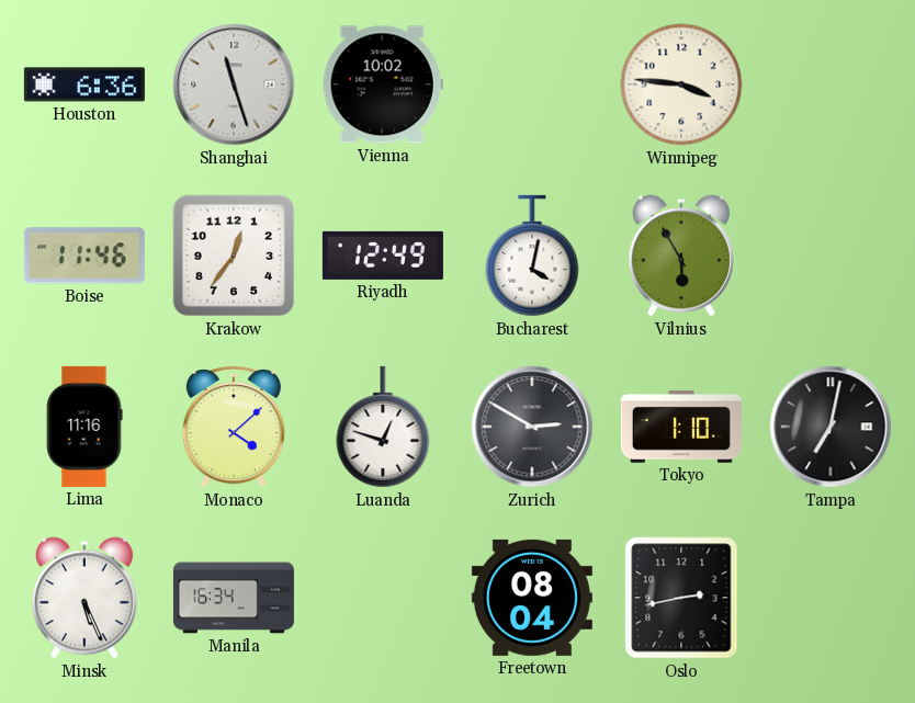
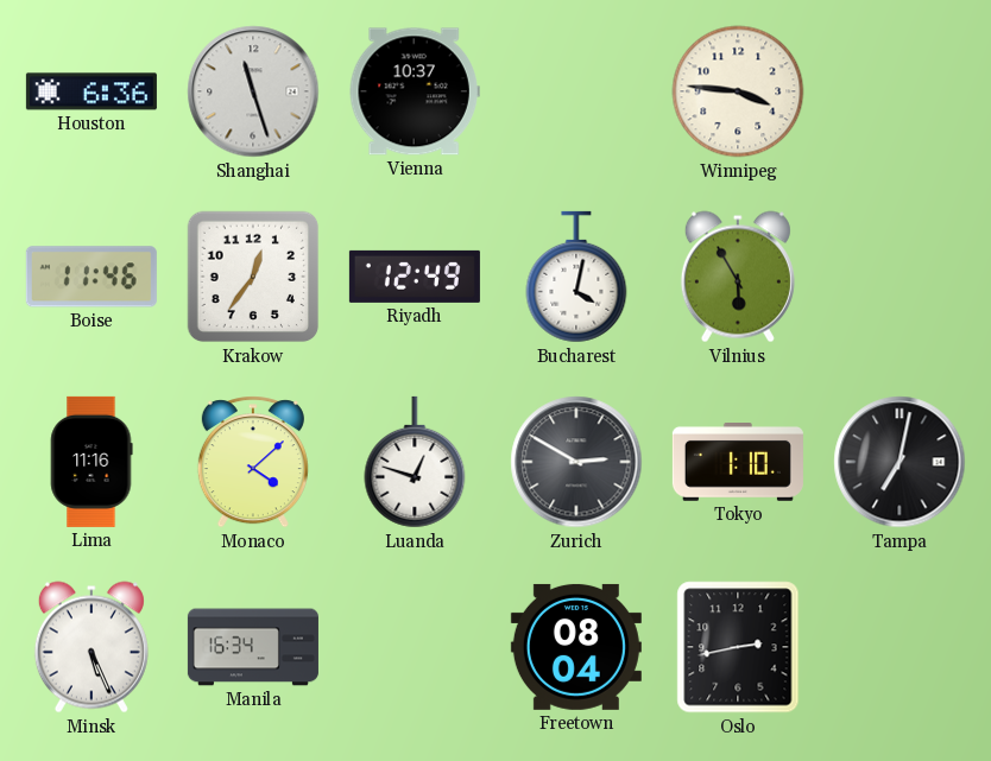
Vienna: 10:02 -> 10:37
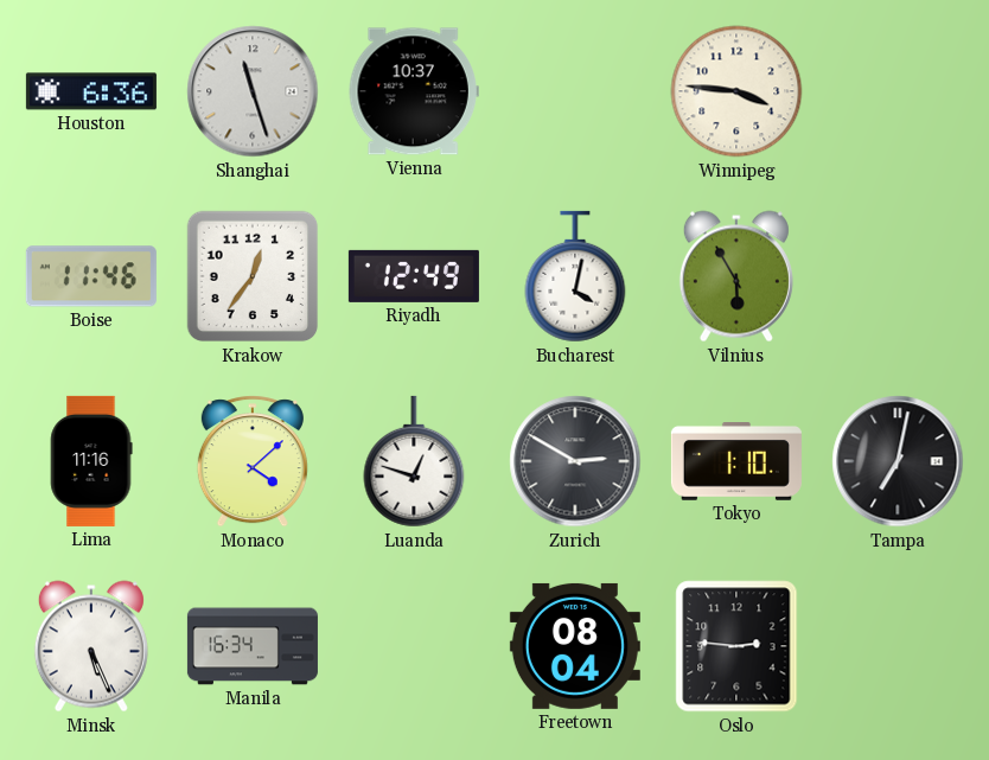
Oslo: 2:43 -> 2:46
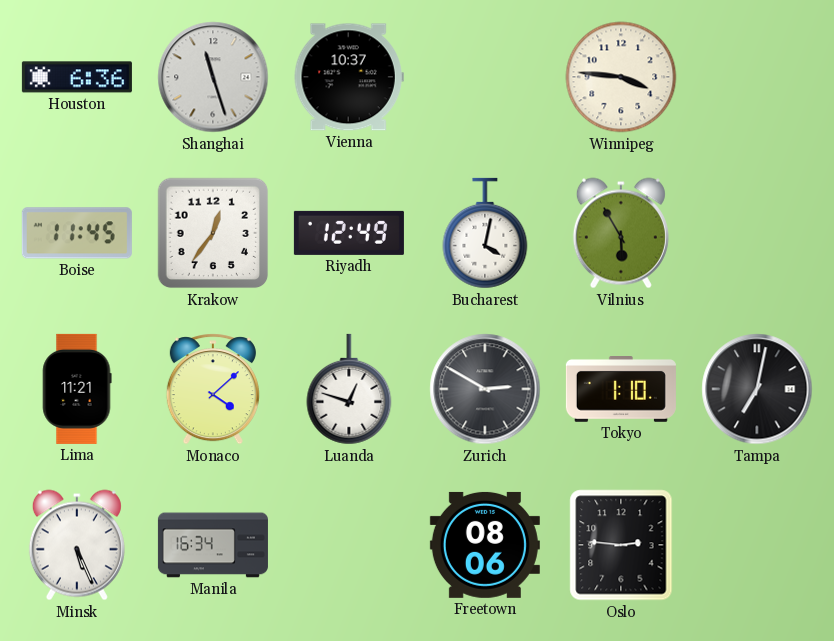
Boise: 11:46 -> 11:45
Lima: 11:16 -> 11:21
Freetown: 08:04 -> 08:06
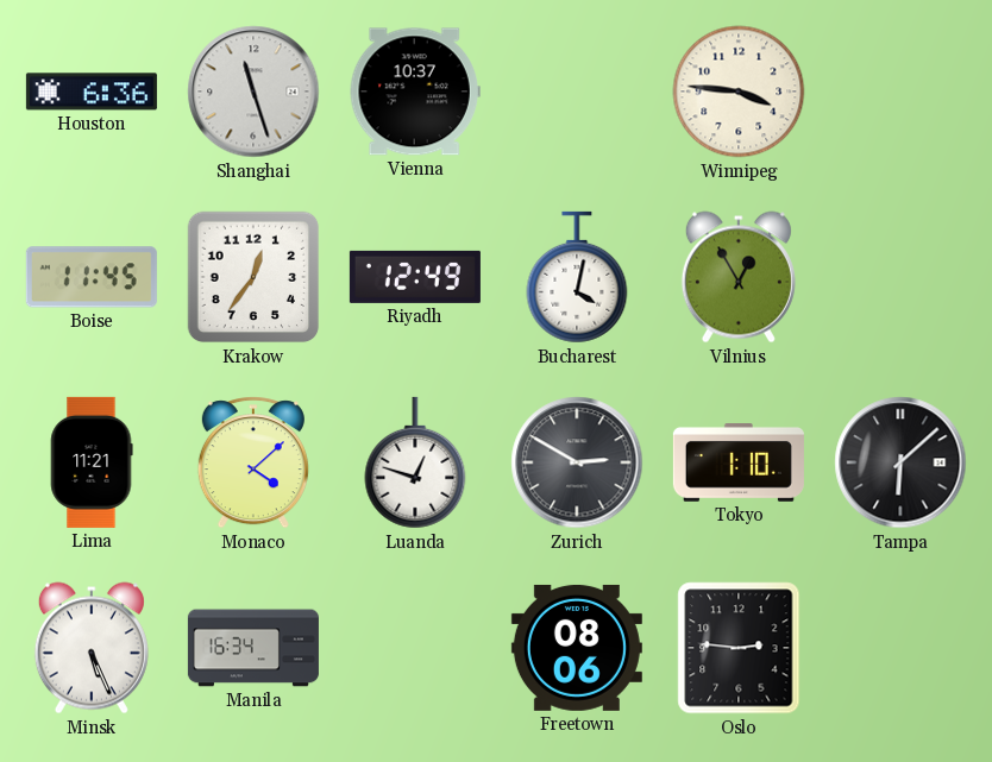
Vilnius: 5:55 -> 12:55
Tampa: 7:02 -> 6:08
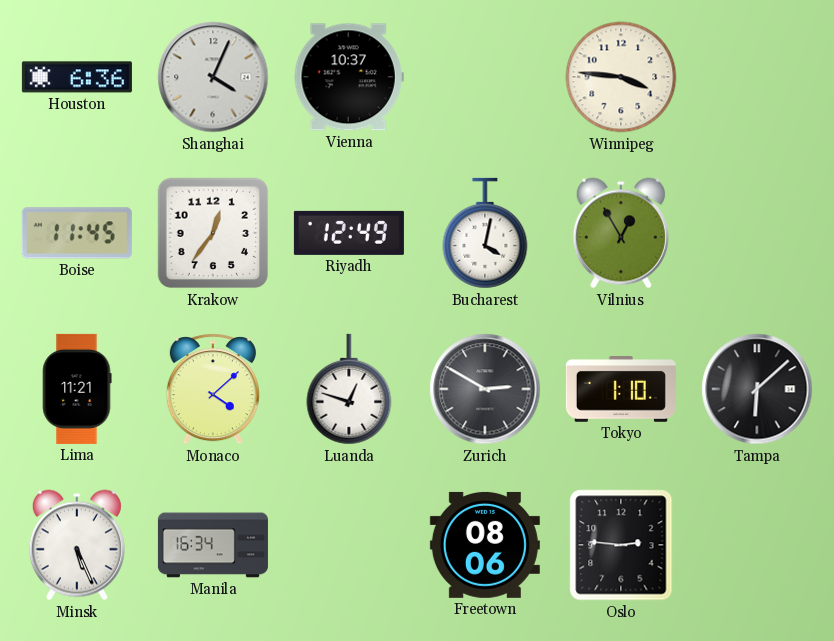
Shanghai: 11:27 -> 4:04
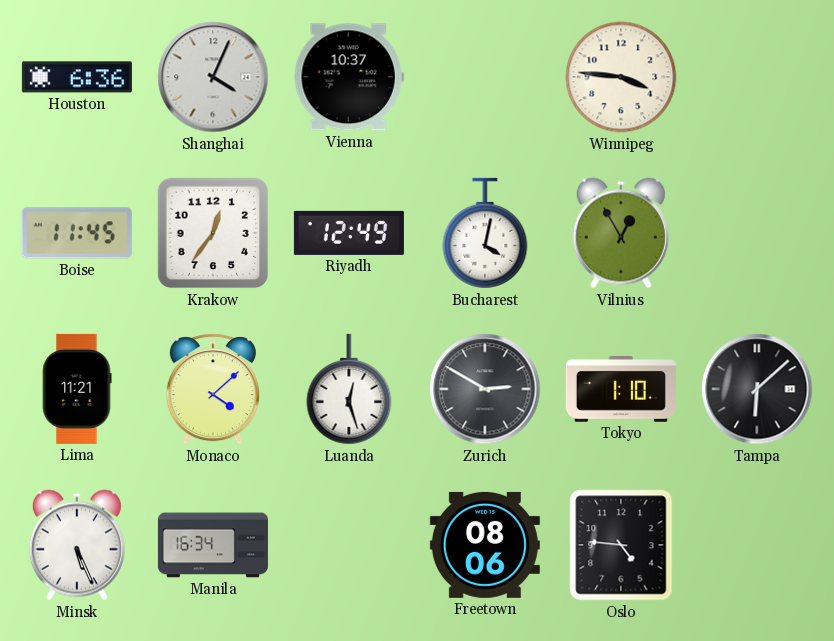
Luanda: 12:48 -> 12:27
Oslo: 2:46 -> 4:46
